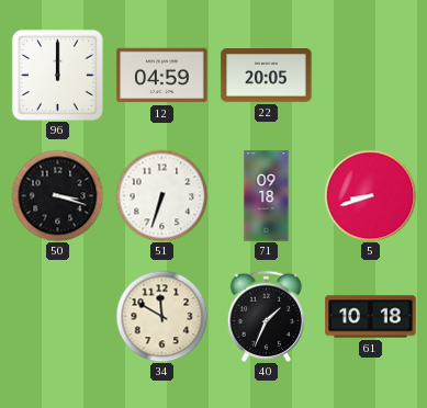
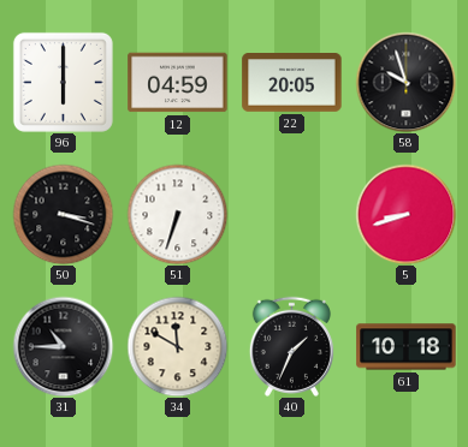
96: 12:00 -> 6:00
58: none -> 9:57
71: 09:18 -> none
31: none -> 10:45
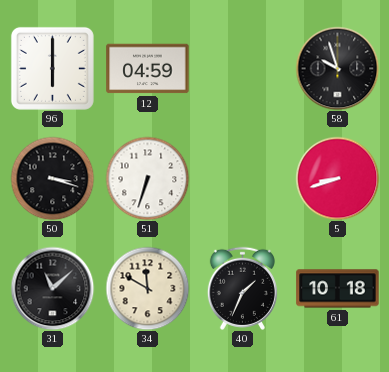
22: 20:05 -> none
31: 10:45 -> 11:08
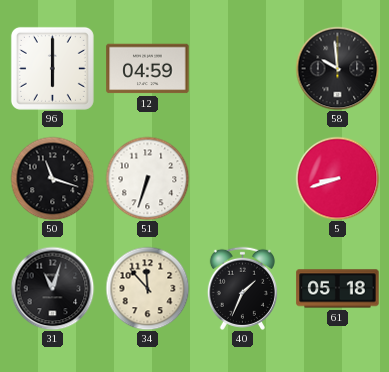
58: 9:57 -> 9:59
50: 3:18 -> 11:18
31: 11:08 -> 11:03
34: 11:50 -> 11:53
61: 10:18 -> 05:18
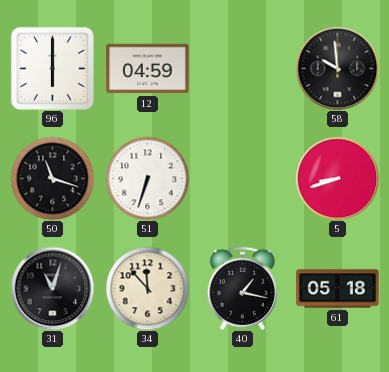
40: 1:34 -> 1:17
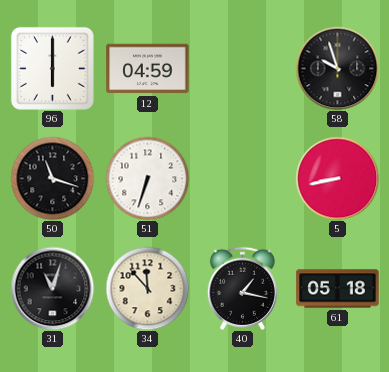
58: 9:59 -> 9:57
5: 8:42 -> 8:43
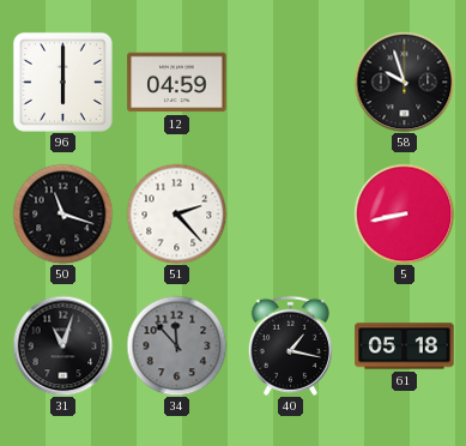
51: 6:33 -> 2:23
34 dial: cream -> grey
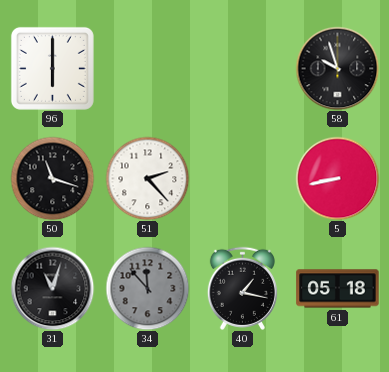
12: 04:59 -> none
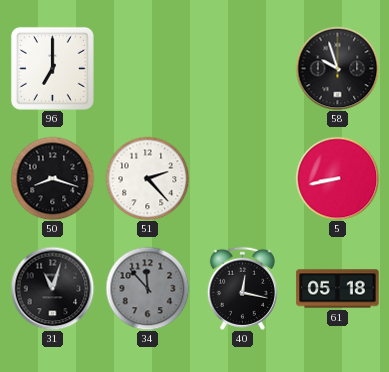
96: 6:00 -> 7:00
50: 11:18 -> 8:18
40: 1:17 -> 12:17
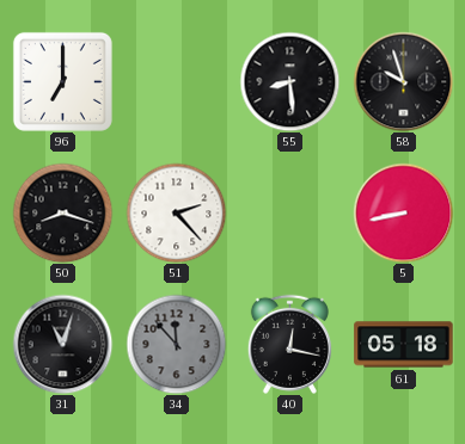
55: none -> 8:29
